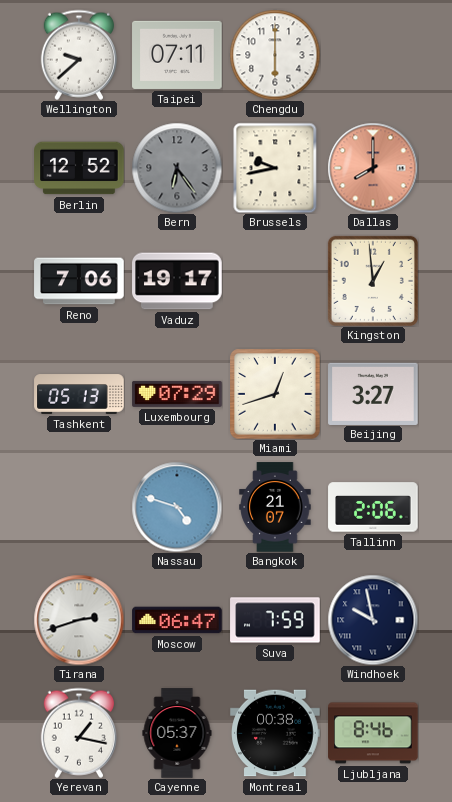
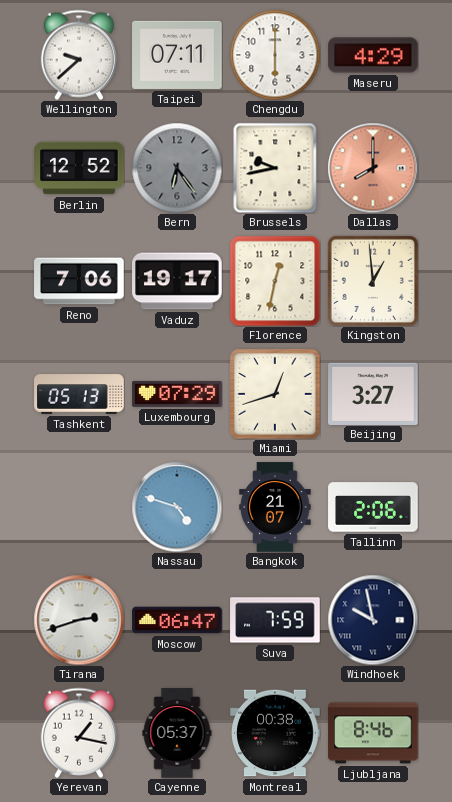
Maseru: none -> 4:29
Florence: none -> 12:32
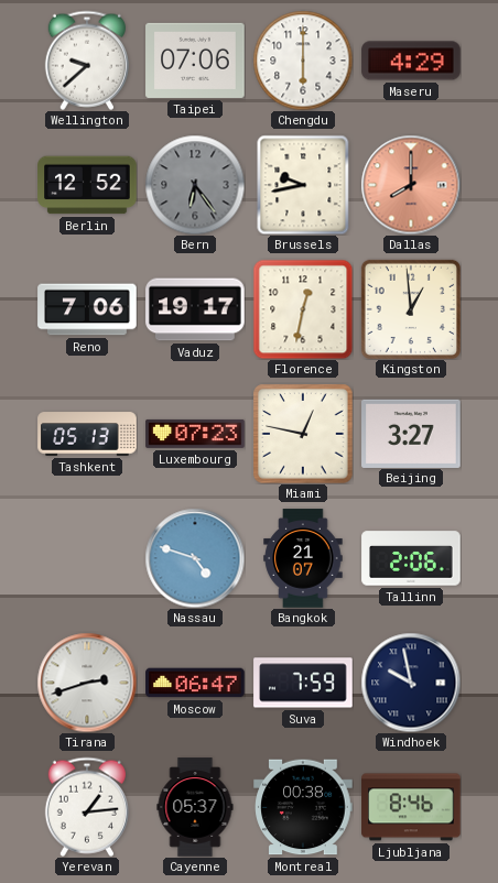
Taipei: 07:11 -> 07:06
Luxembourg: 07:29 -> 07:23
Miami: 12:42 -> 12:47
Yerevan: 1:17 -> 1:14
